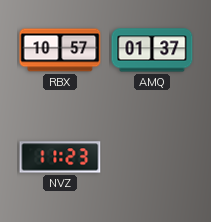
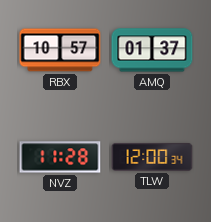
NVZ: 11:23 -> 11:28
TLW: none -> 12:00
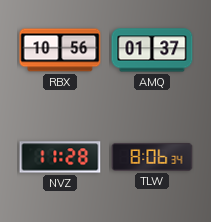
RBX: 10:57 -> 10:56
TLW: 12:00 -> 8:06
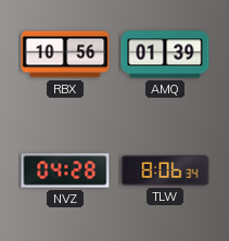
AMQ: 01:37 -> 01:39
NVZ: 11:28 -> 04:28
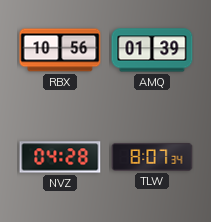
TLW: 8:06 -> 8:07
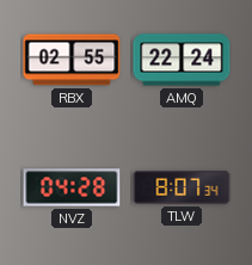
RBX: 10:56 -> 02:55
AMQ: 01:39 -> 22:24
